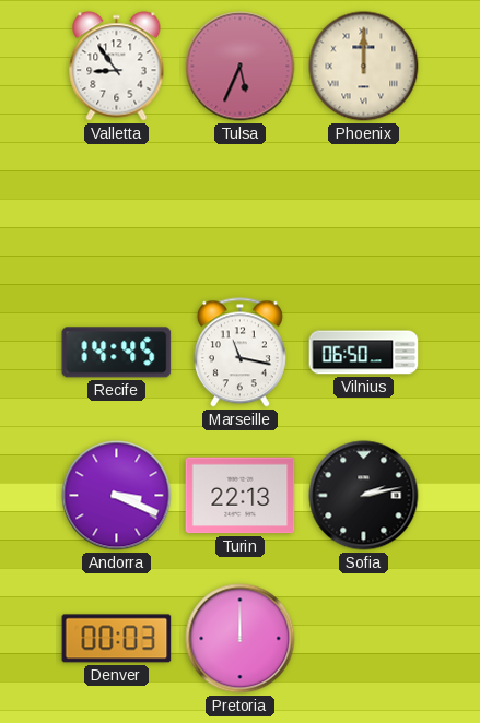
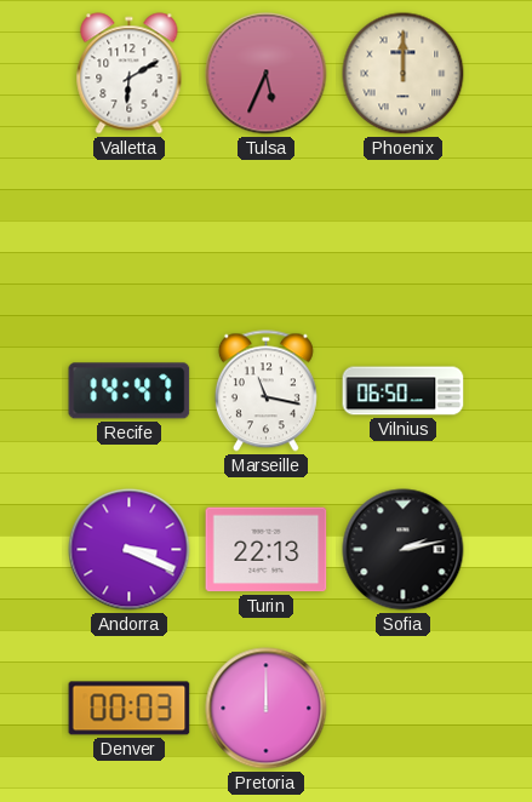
Valletta: 8:54 -> 6:10
Recife: 14:45 -> 14:47
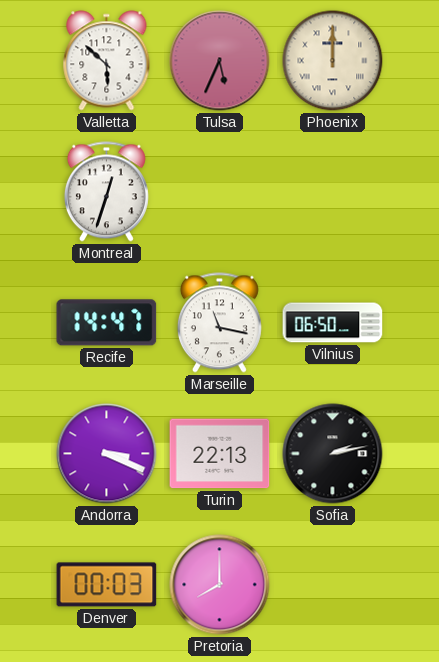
Valletta: 6:10 -> 5:52
Montreal: none -> 12:33
Pretoria: 12:00 -> 8:00
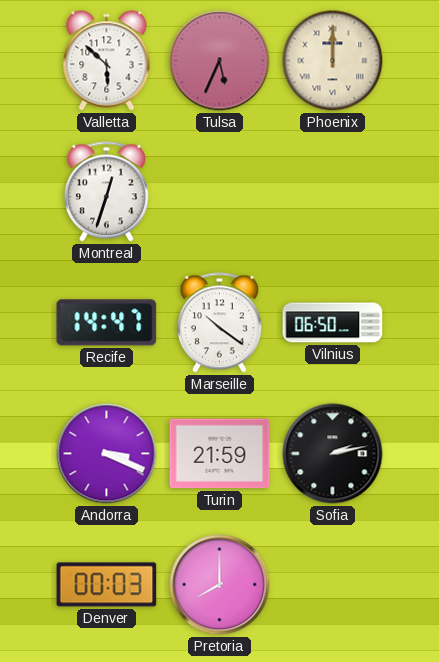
Marseille: 11:17 -> 10:21
Turin: 22:13 -> 21:59
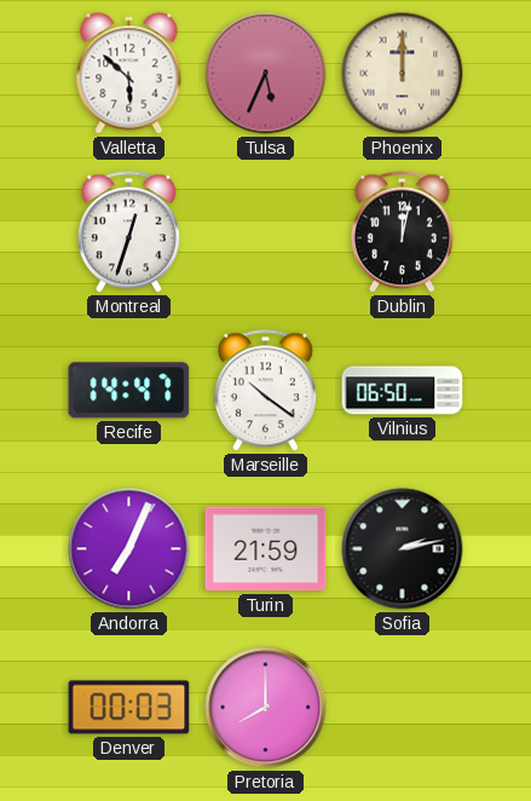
Dublin: none -> 12:02
Andorra: 3:19 -> 7:04
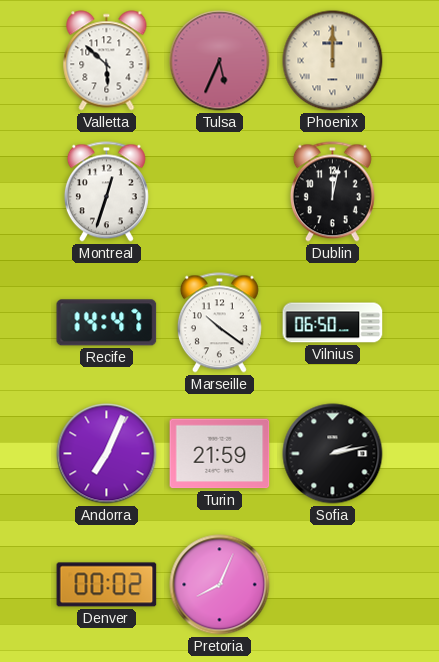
Denver: 00:03 -> 00:02
Pretoria: 8:00 -> 8:04
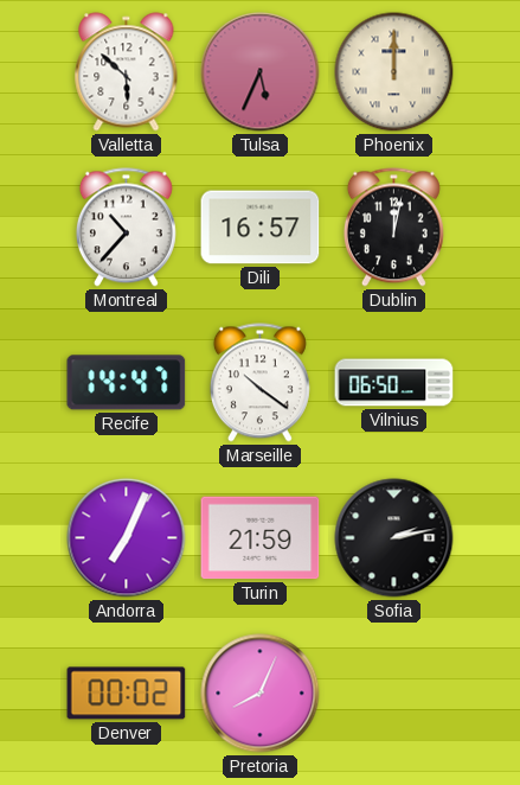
Montreal: 12:33 -> 10:37
Dili: none -> 16:57
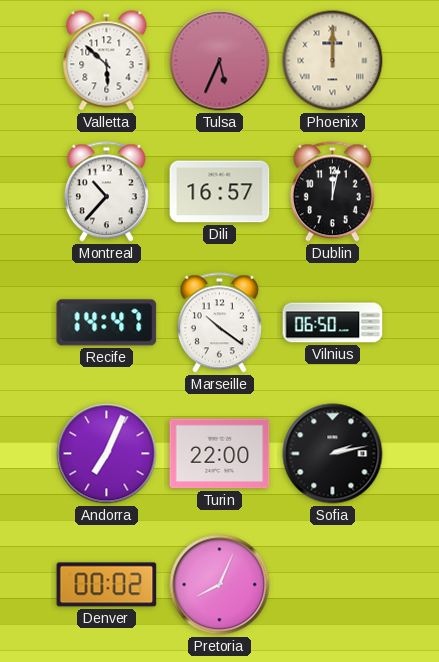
Turin: 21:59 -> 22:00
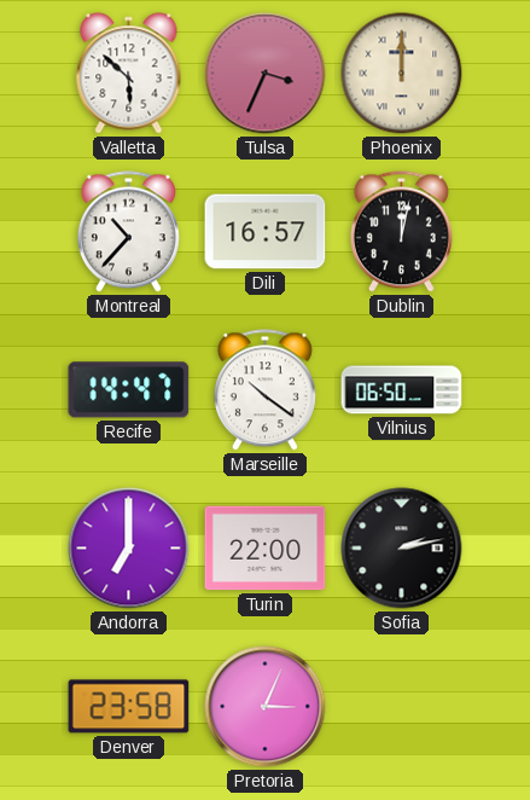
Tulsa: 5:34 -> 3:34
Andorra: 7:04 -> 7:00
Denver: 00:02 -> 23:58
Pretoria: 8:04 -> 3:04
